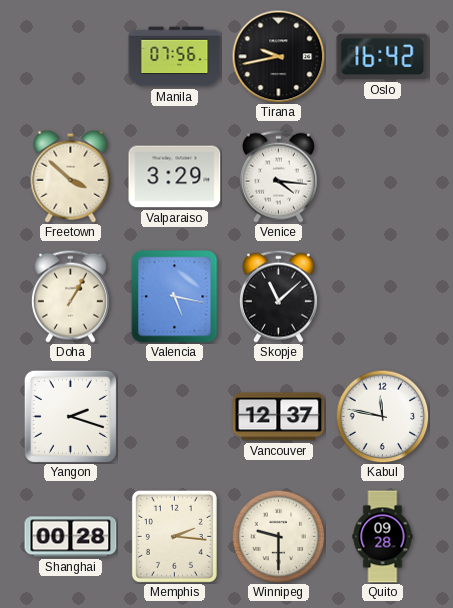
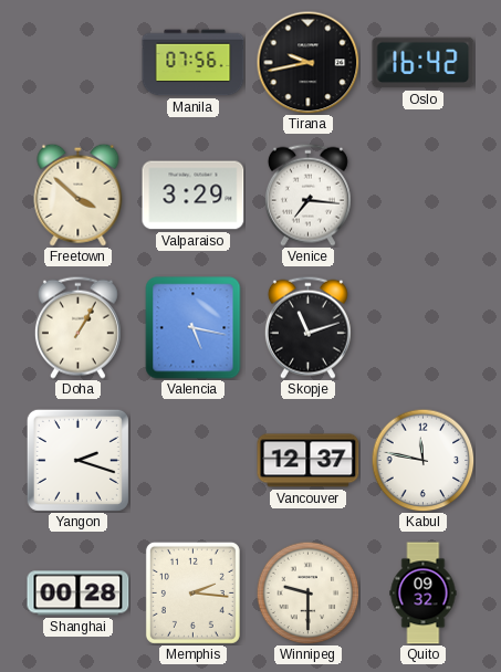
Venice: 4:16 -> 7:16
Skopje: 11:08 -> 11:12
Quito: 09:28 -> 09:32
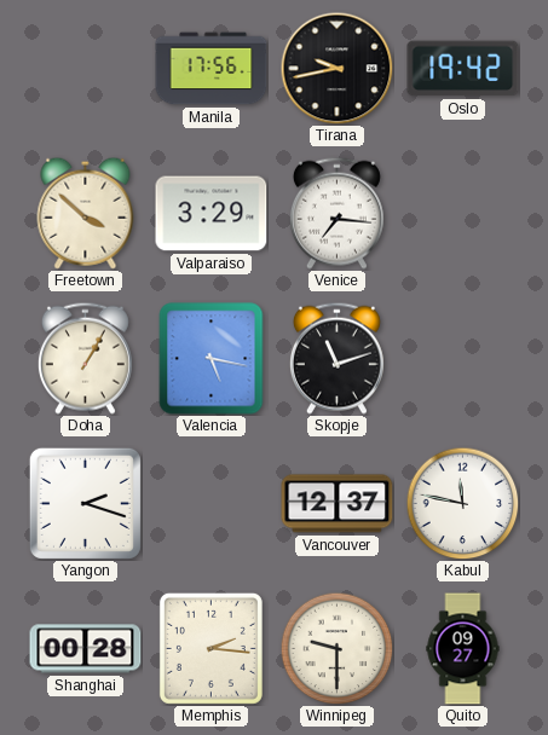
Manila: 07:56 -> 17:56
Oslo: 16:42 -> 19:42
Quito: 09:32 -> 09:27
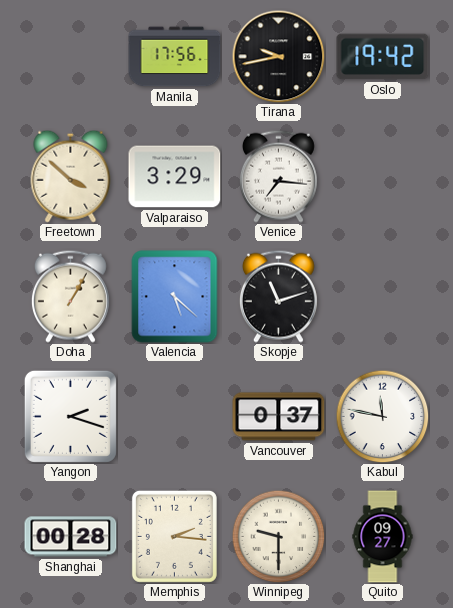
Valencia: 5:17 -> 5:22
Vancouver: 12:37 -> 0:37
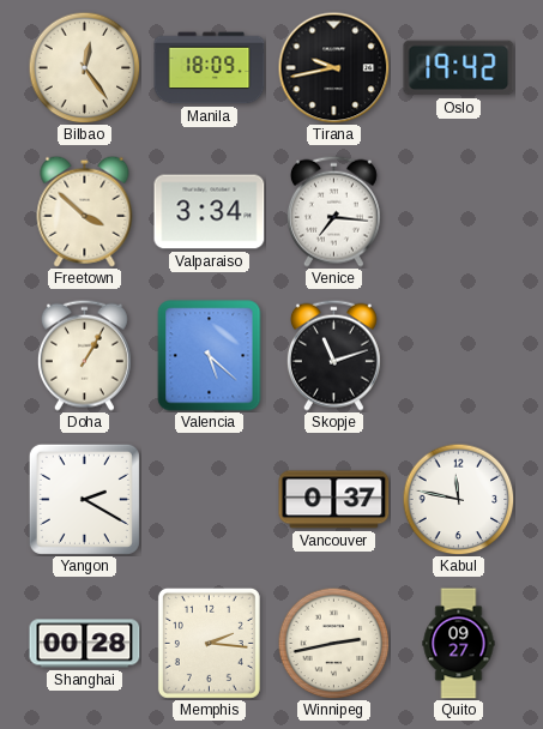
Bilbao: none -> 12:24
Manila: 17:56 -> 18:09
Valparaiso: 3:29 -> 3:34
Yangon: 2:18 -> 2:20
Winnipeg: 9:30 -> 2:43
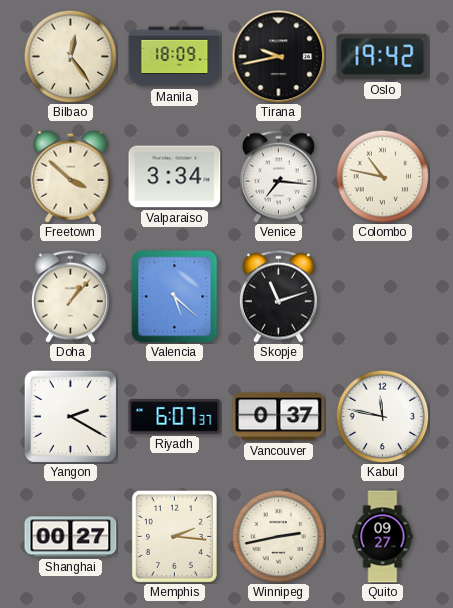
Colombo: none -> 10:47
Doha: 1:05 -> 1:07
Riyadh: none -> 6:07
Shanghai: 00:28 -> 00:27
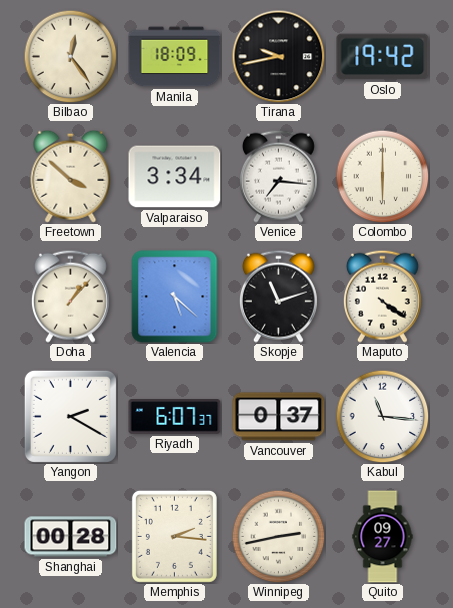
Colombo: 10:47 -> 6:00
Maputo: none -> 4:21
Kabul: 11:47 -> 11:16
Shanghai: 00:27 -> 00:28
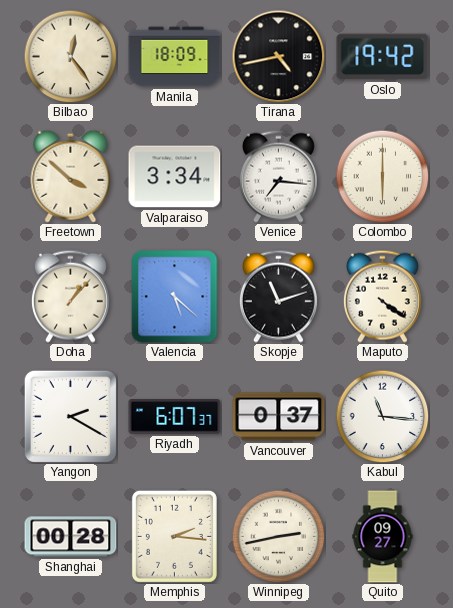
Tirana: 9:43 -> 4:43
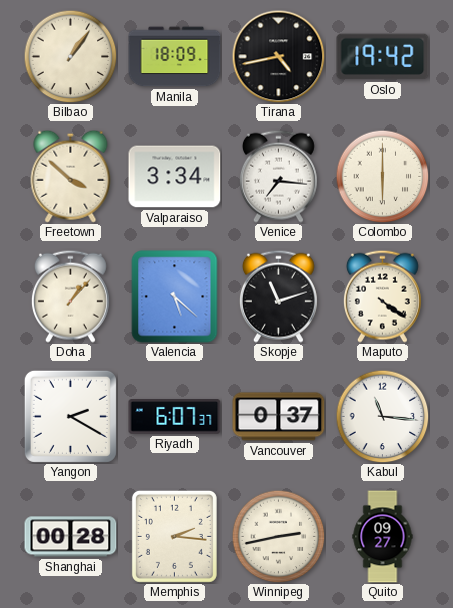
Bilbao: 12:24 -> 1:06
